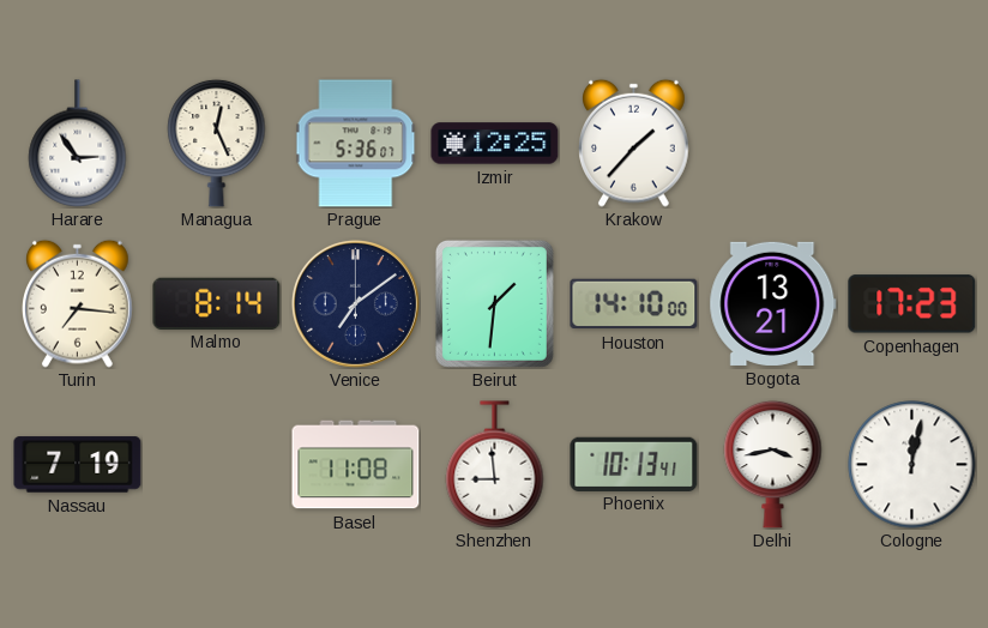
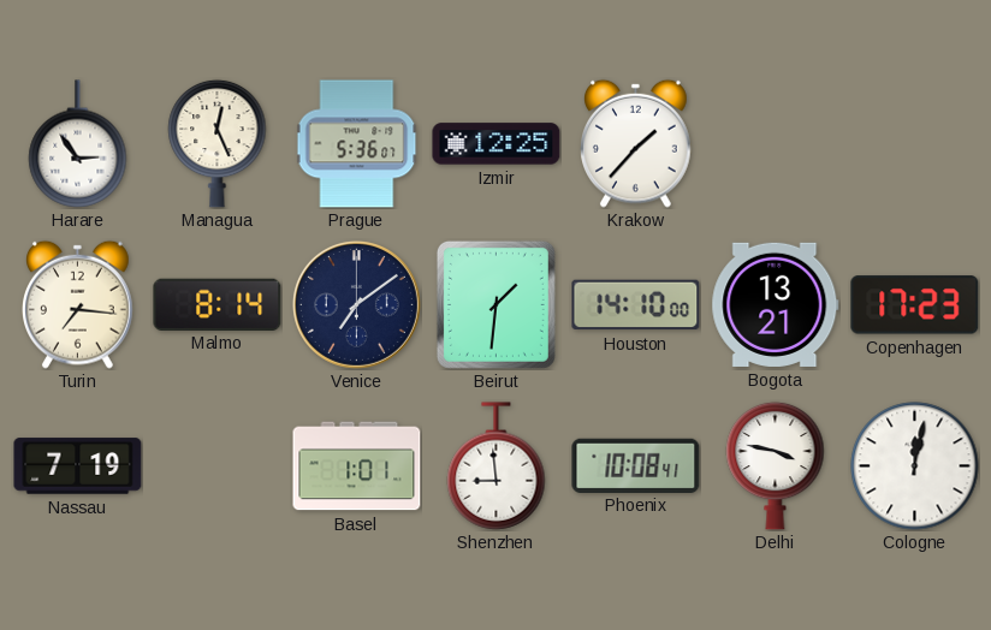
Basel: 11:08 -> 1:01
Phoenix: 10:13 -> 10:08
Delhi: 3:43 -> 3:47
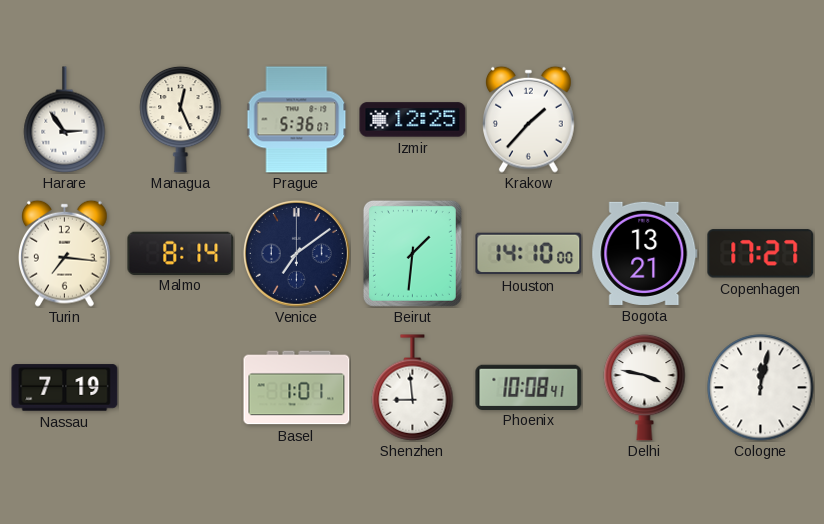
Copenhagen: 17:23 -> 17:27
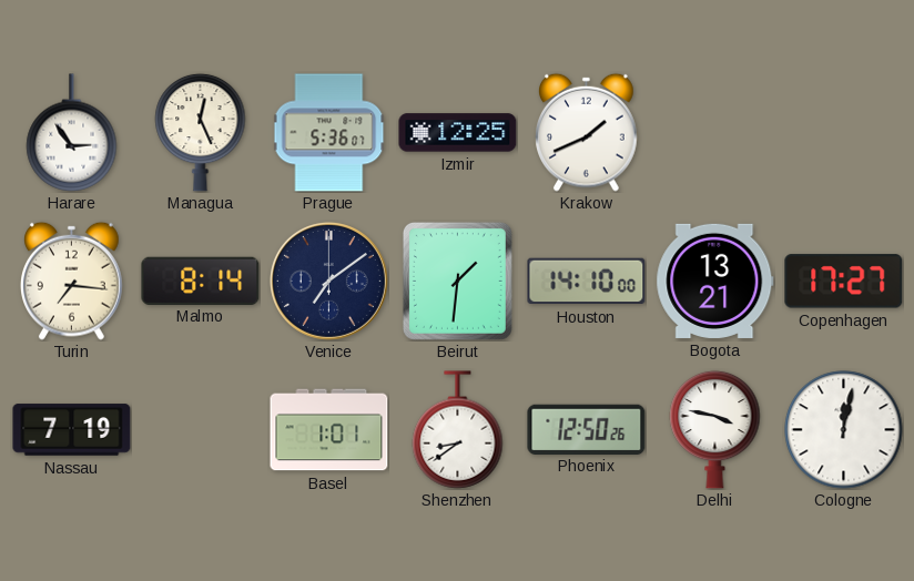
Krakow: 1:37 -> 1:41
Shenzhen: 8:59 -> 8:39
Phoenix: 10:08 -> 12:50
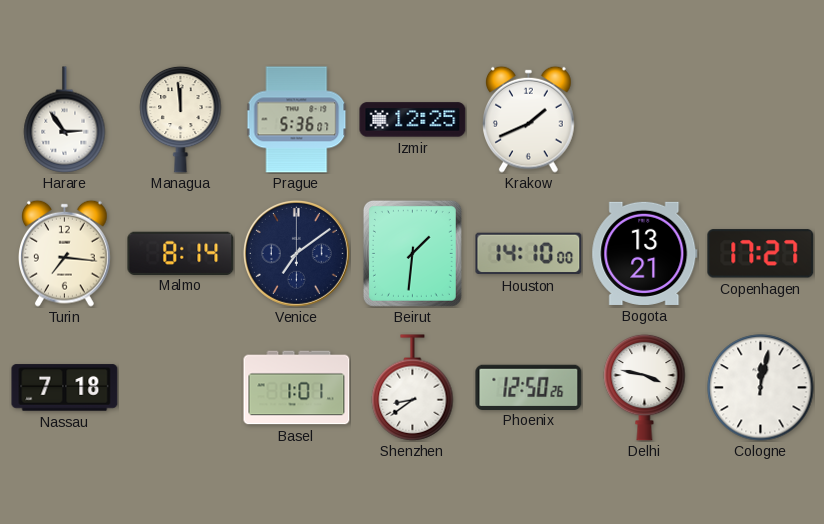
Managua: 12:26 -> 11:59
Nassau: 7:19 -> 7:18
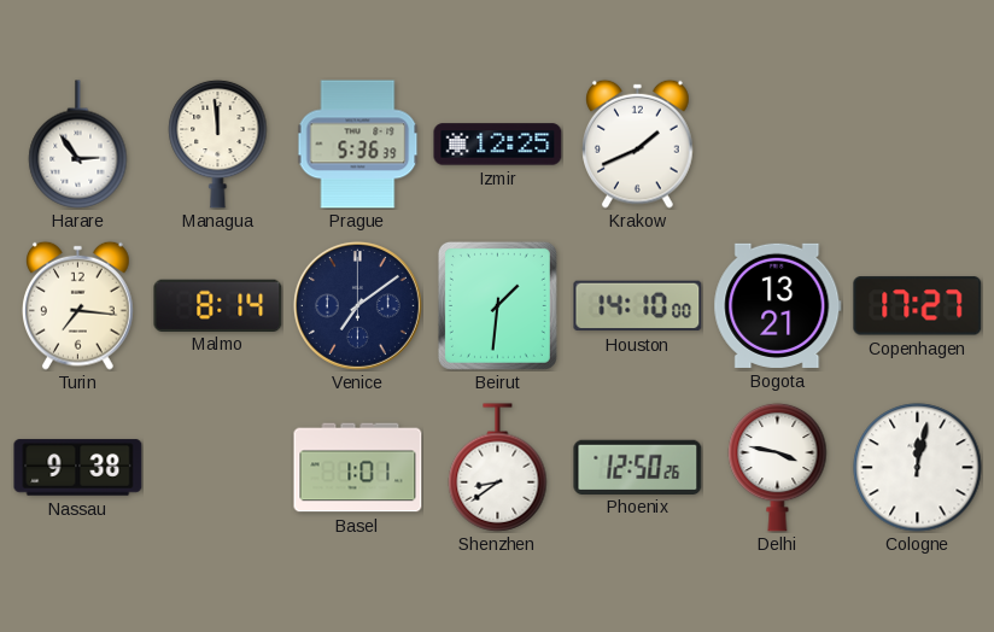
Prague: 5:36:07 -> 5:36:39
Nassau: 7:18 -> 9:38
